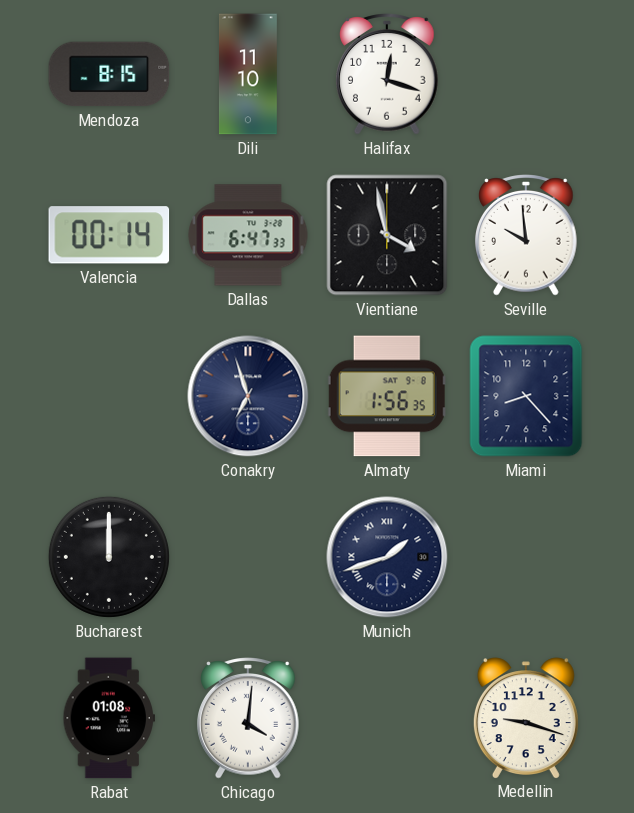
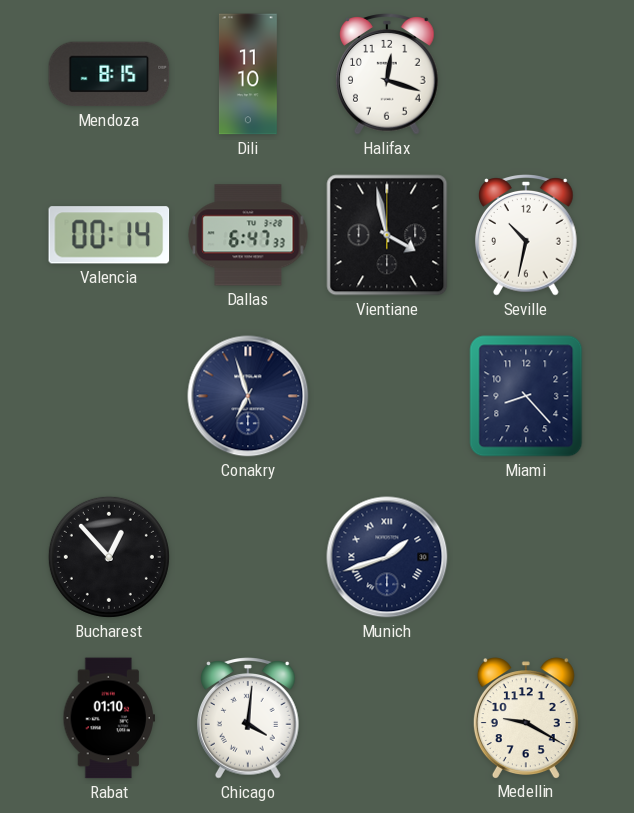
Seville: 9:59 -> 10:32
Almaty: 1:56 -> none
Bucharest: 12:00 -> 12:53
Rabat: 01:08 -> 01:10
Medellin: 9:18 -> 9:20
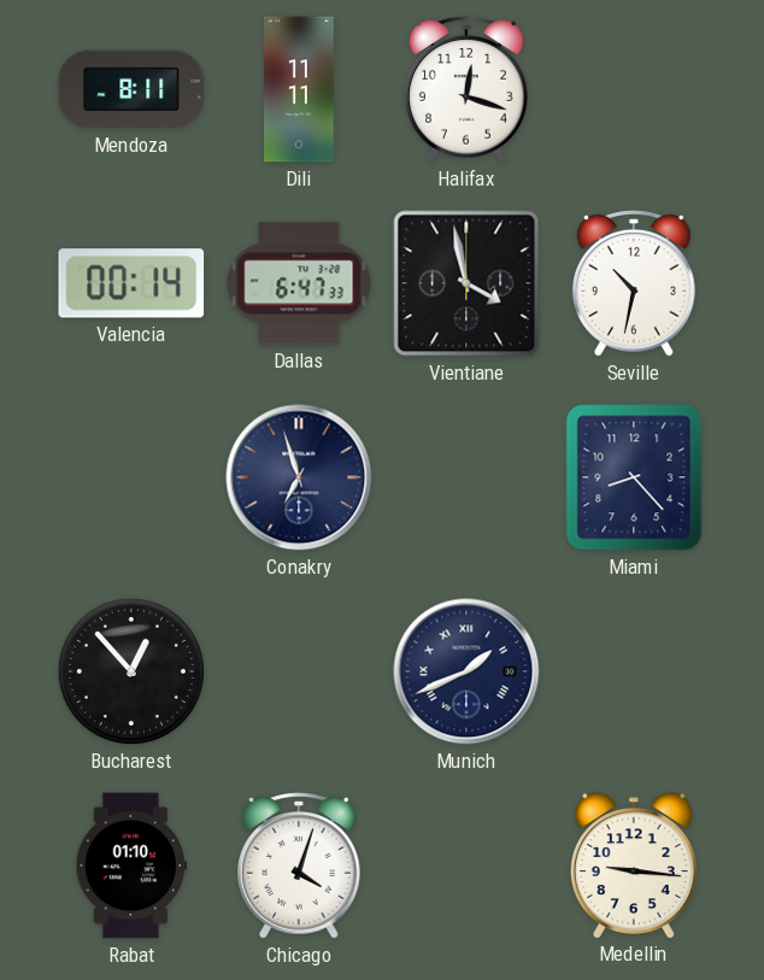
Mendoza: 8:15 -> 8:11
Dili: 11:10 -> 11:11
Munich: 1:42 -> 1:41
Chicago: 4:01 -> 4:03
Medellin: 9:20 -> 9:16
